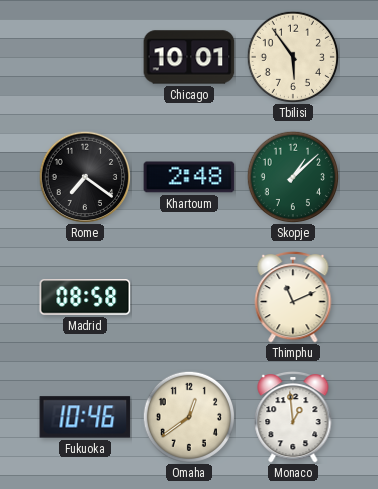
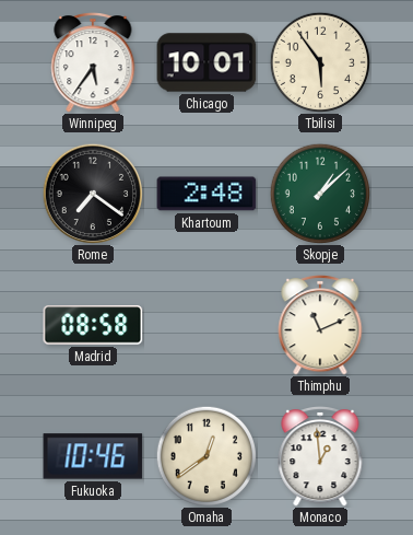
Winnipeg: none -> 5:36
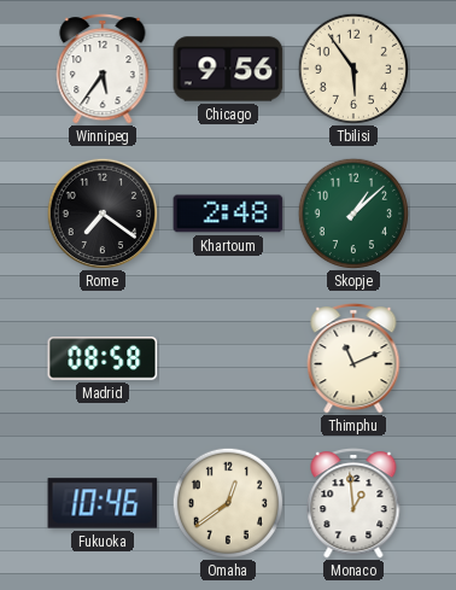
Chicago: 10:01 -> 9:56
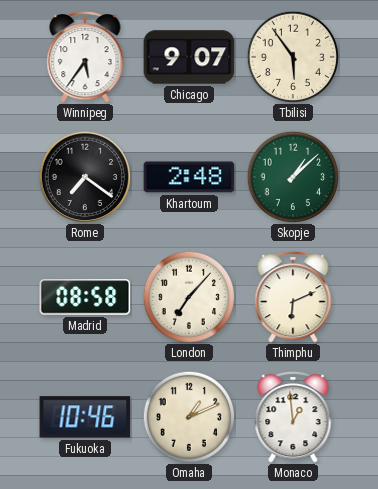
Chicago: 9:56 -> 9:07
London: none -> 7:07
Thimphu: 11:11 -> 6:11
Omaha: 12:39 -> 1:11
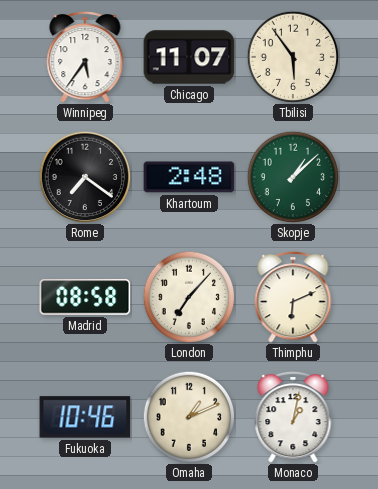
Chicago: 9:07 -> 11:07
Monaco: 12:59 -> 1:02
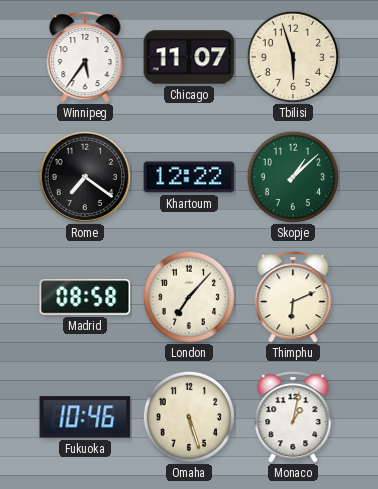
Tbilisi: 5:54 -> 5:57
Khartoum: 2:48 -> 12:22
Omaha: 1:11 -> 5:27
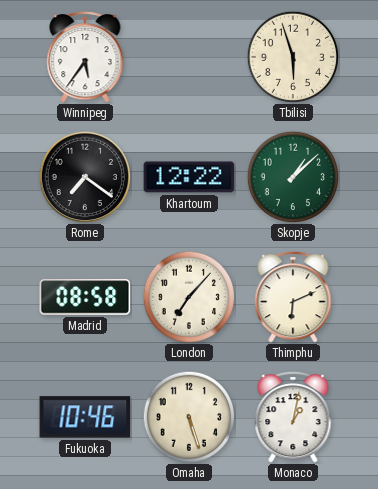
Chicago: 11:07 -> none
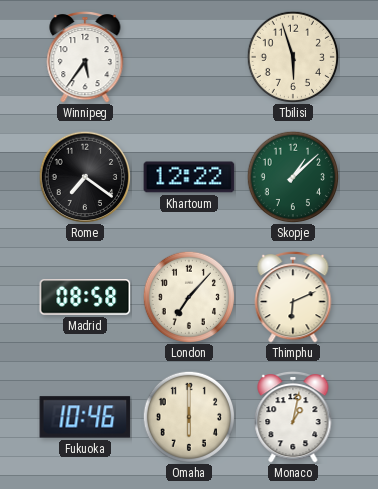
Omaha: 5:27 -> 6:00
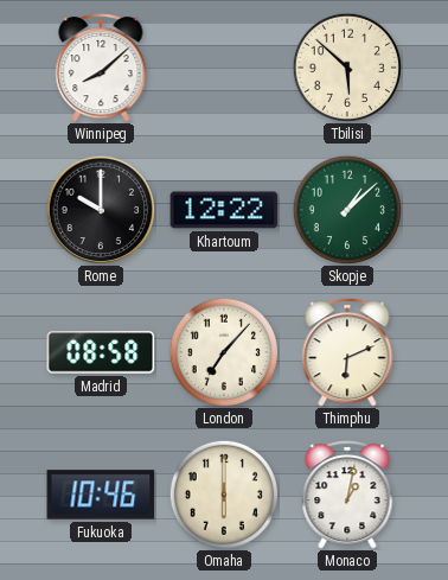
Winnipeg: 5:36 -> 8:08
Tbilisi: 5:57 -> 5:52
Rome: 7:21 -> 10:00
